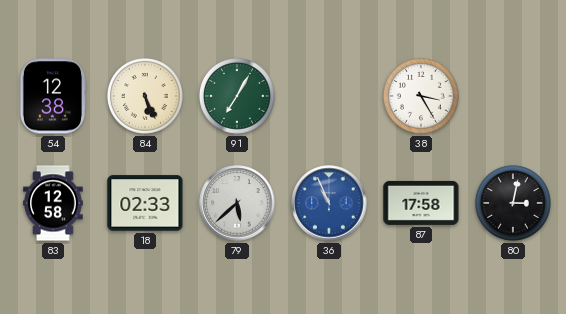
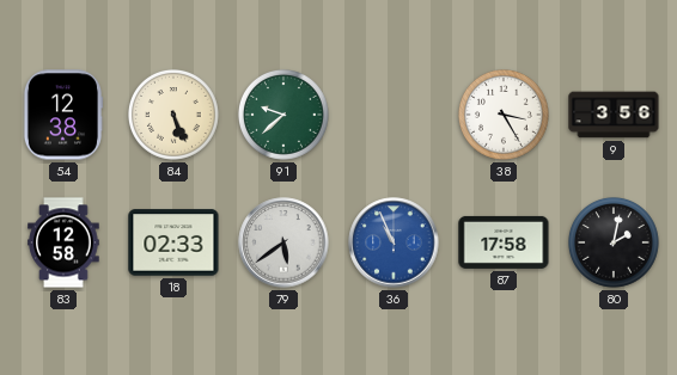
91: 7:05 -> 9:38
9: none -> 3:56
79: 5:38 -> 5:39
80: 3:02 -> 2:02
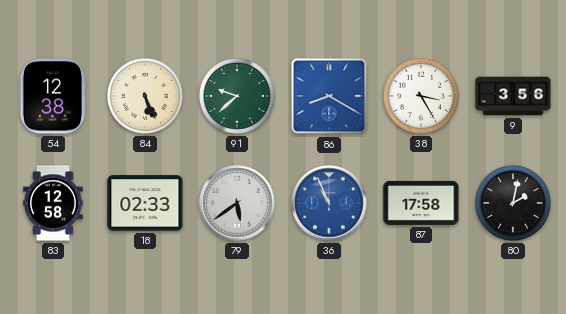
86: none -> 8:20
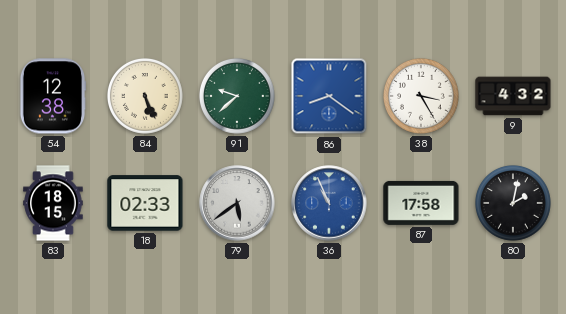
86: 8:20 -> 8:21
9: 3:56 -> 4:32
83: 12:58 -> 18:15
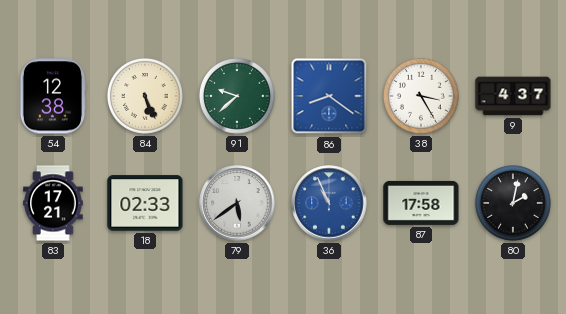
9: 4:32 -> 4:37
83: 18:15 -> 17:21
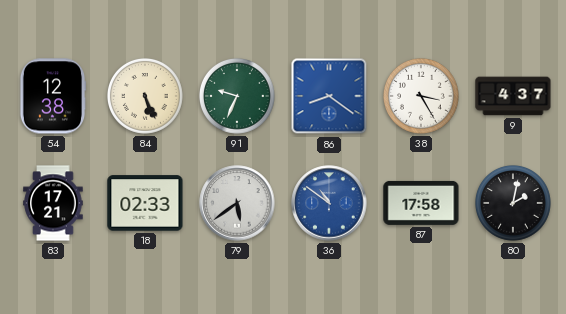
91: 9:38 -> 9:34
36: 10:56 -> 10:51
